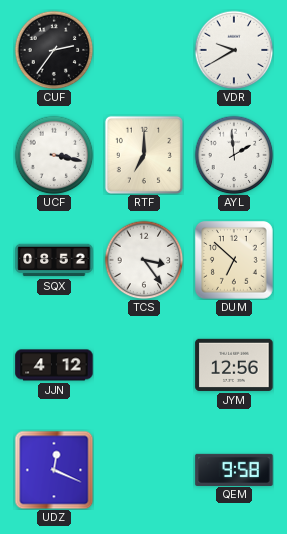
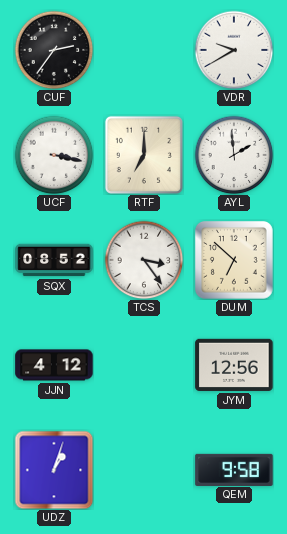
UDZ: 12:19 -> 1:03
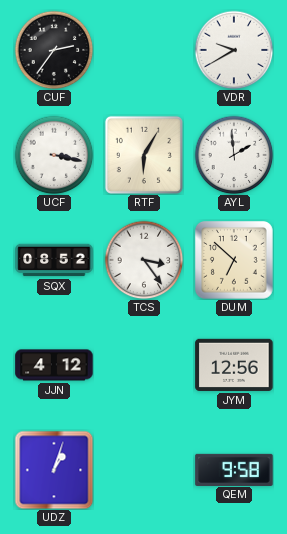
RTF: 7:00 -> 6:05
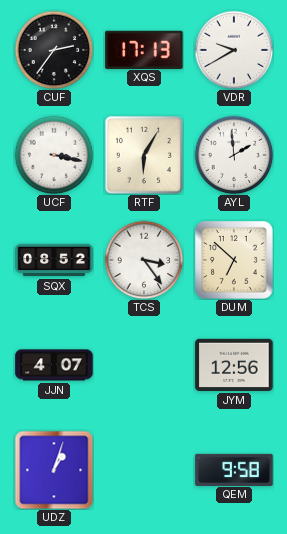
XQS: none -> 17:13
JJN: 4:12 -> 4:07
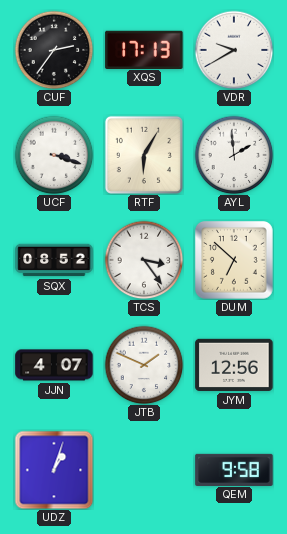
UCF: 3:17 -> 3:18
JTB: none -> 1:49
